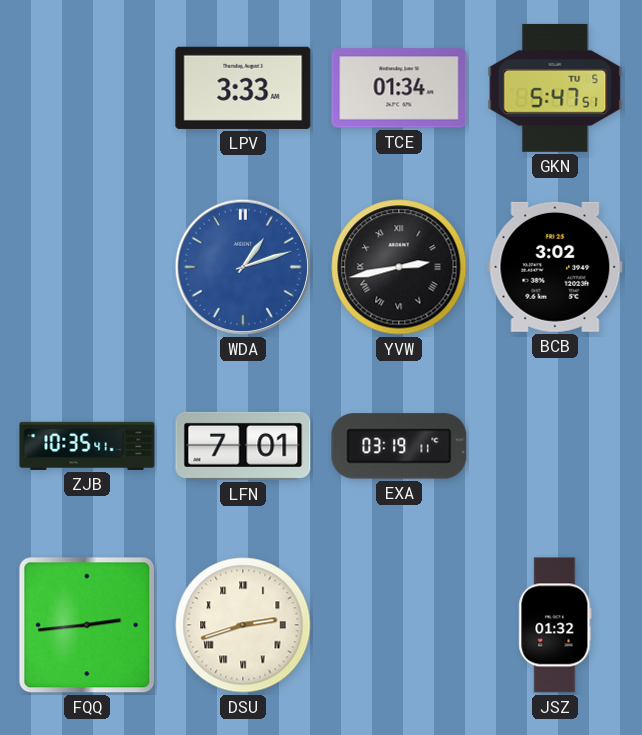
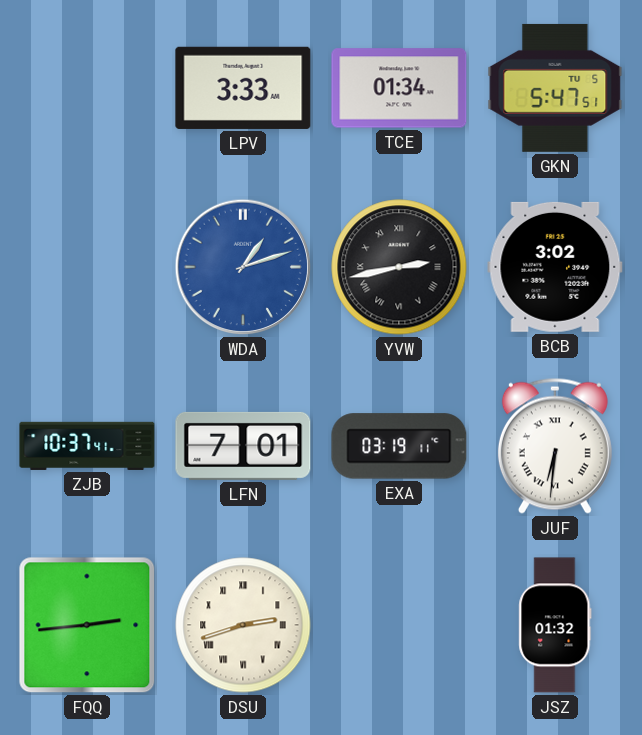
ZJB: 10:35 -> 10:37
JUF: none -> 6:31
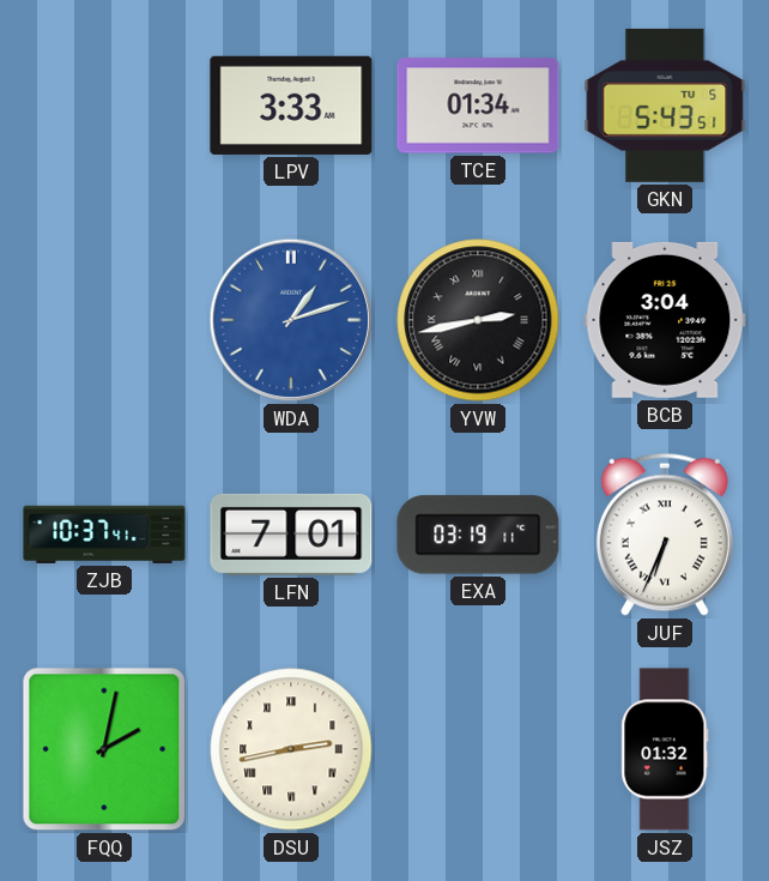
GKN: 5:47 -> 5:43
BCB: 3:02 -> 3:04
JUF: 6:31 -> 6:34
FQQ: 2:44 -> 2:02
DSU: 2:42 -> 2:43
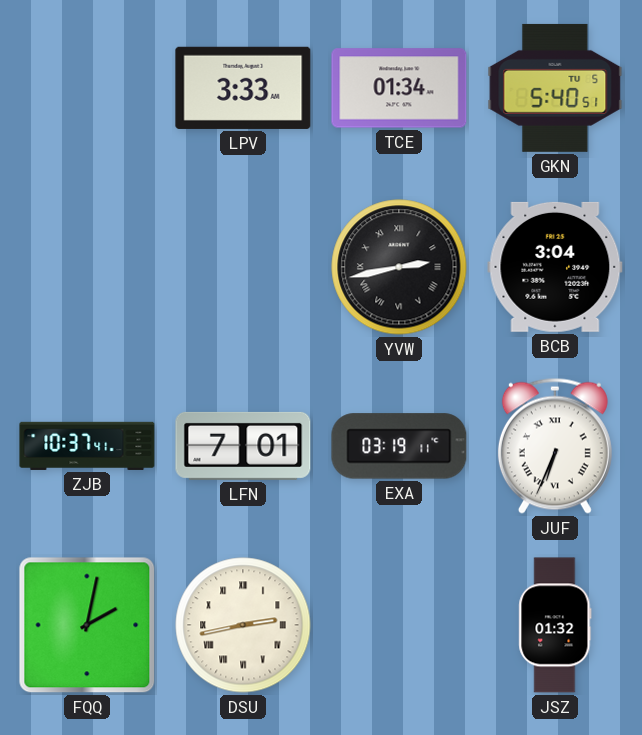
GKN: 5:43 -> 5:40
WDA: 1:12 -> none
